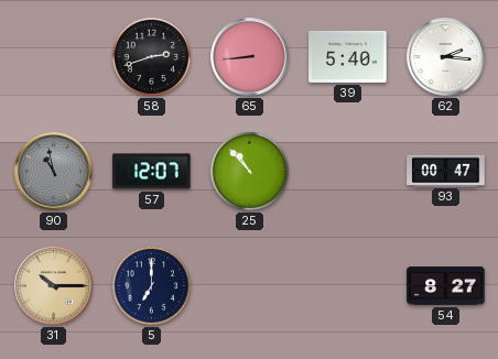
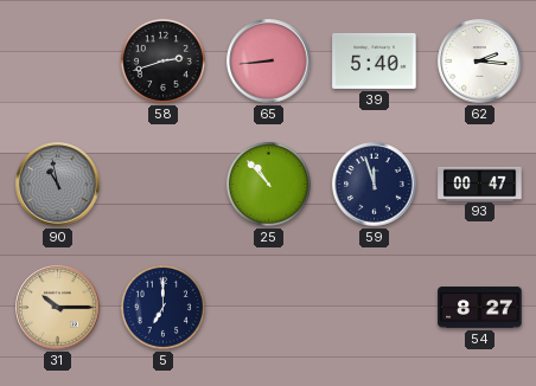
57: 12:07 -> none
59: none -> 11:57
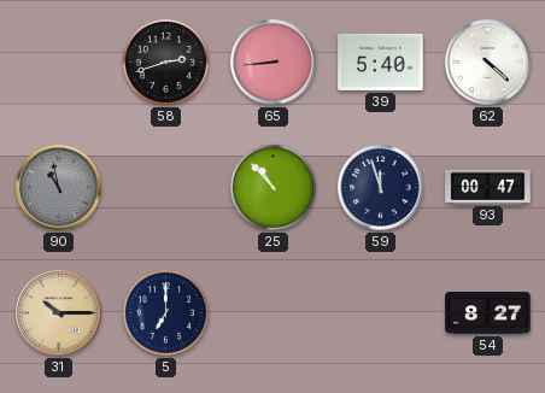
62: 2:16 -> 4:22
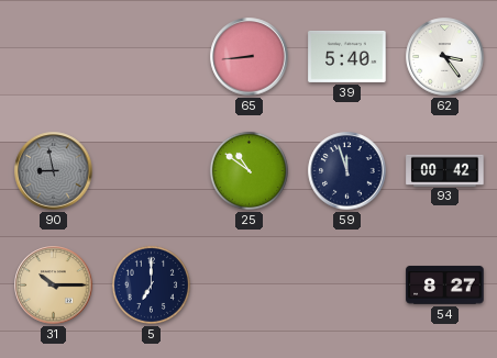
58: 2:42 -> none
62: 4:22 -> 3:24
90: 10:58 -> 8:58
25: 10:53 -> 10:51
93: 00:47 -> 00:42
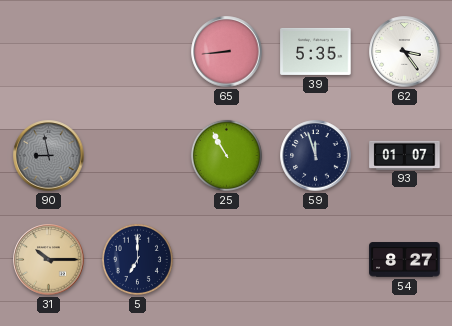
39: 5:40 -> 5:35
25: 10:51 -> 10:55
93: 00:42 -> 01:07
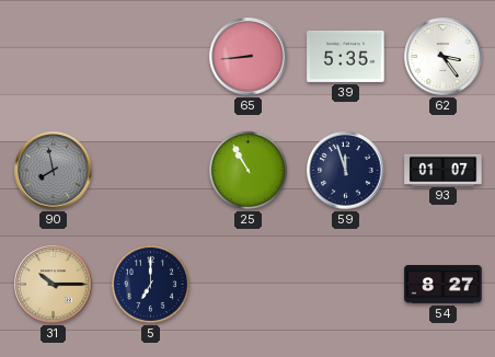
90: 8:58 -> 7:58
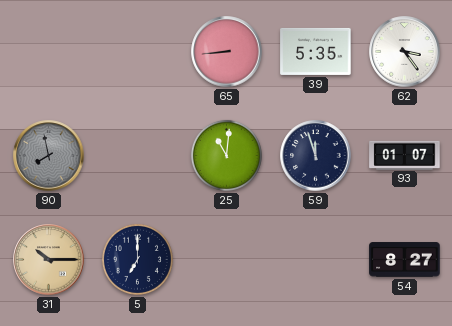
25: 10:55 -> 11:01
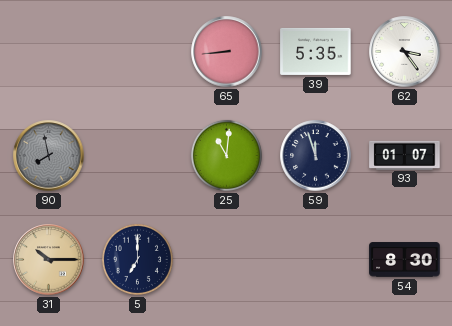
54: 8:27 -> 8:30
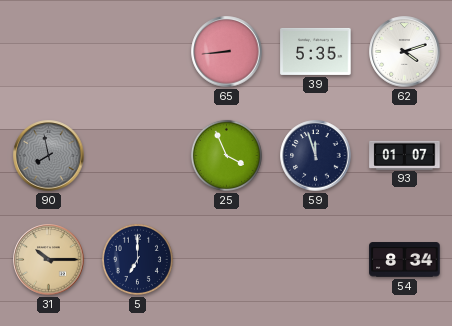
62: 3:24 -> 4:12
25: 11:01 -> 3:56
54: 8:30 -> 8:34
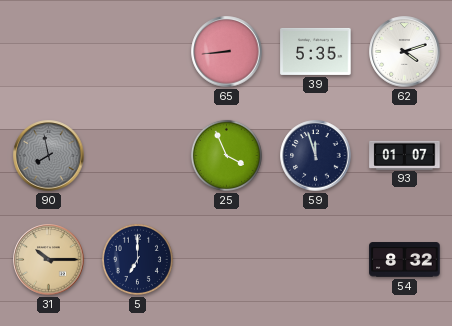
54: 8:34 -> 8:32
